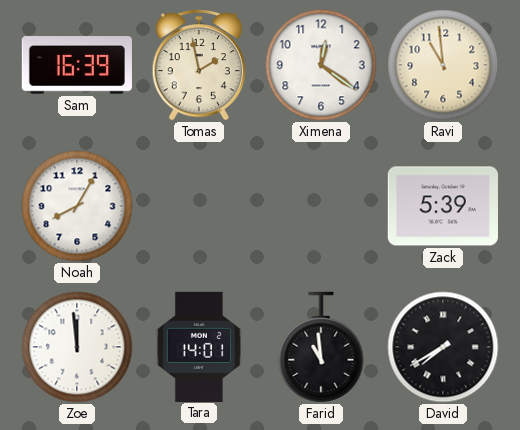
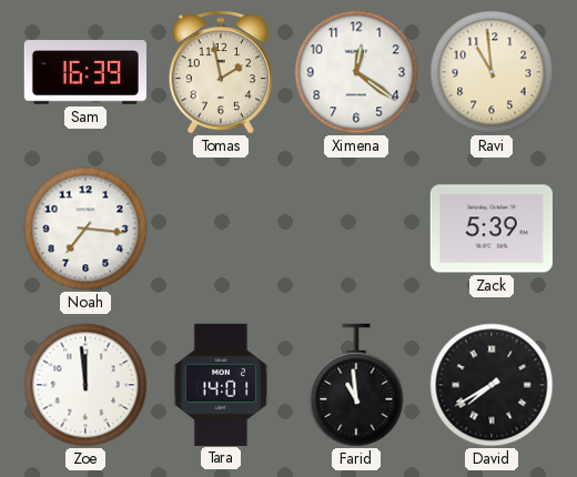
Noah: 8:05 -> 7:16
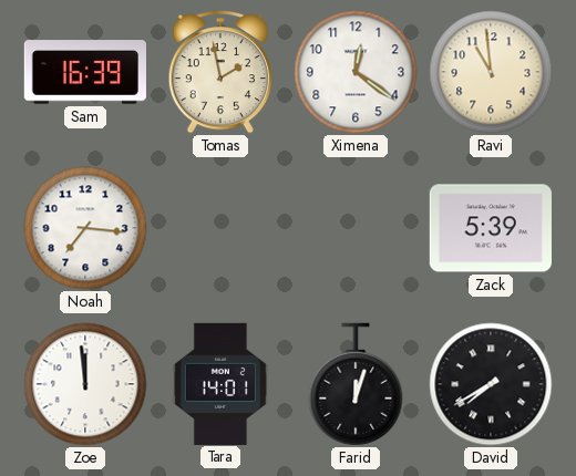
Farid: 10:59 -> 12:03
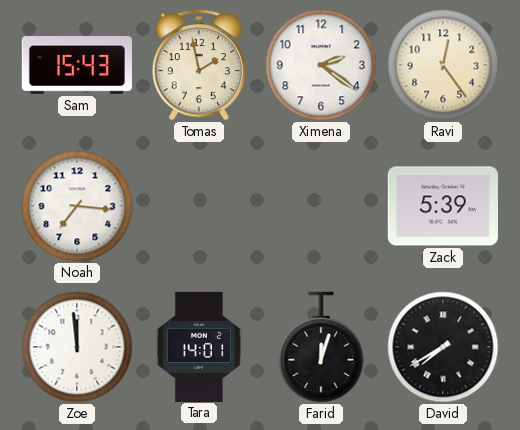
Sam: 16:39 -> 15:43
Ximena: 12:21 -> 2:21
Ravi: 10:59 -> 12:24
